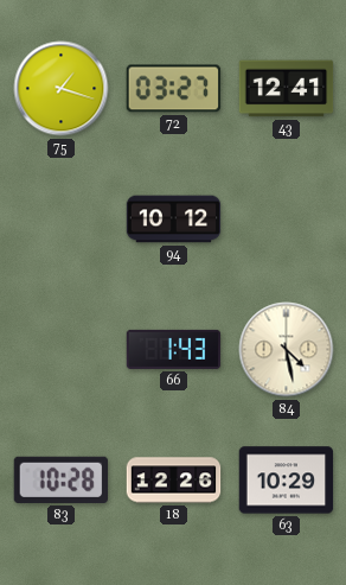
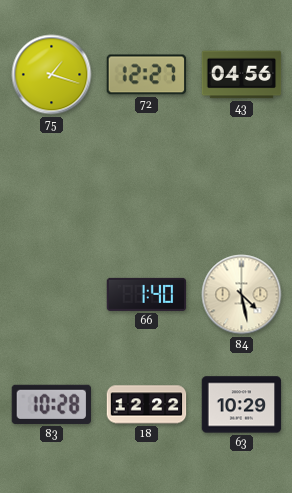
72: 03:27 -> 12:27
43: 12:41 -> 04:56
94: 10:12 -> none
66: 1:43 -> 1:40
18: 12:26 -> 12:22
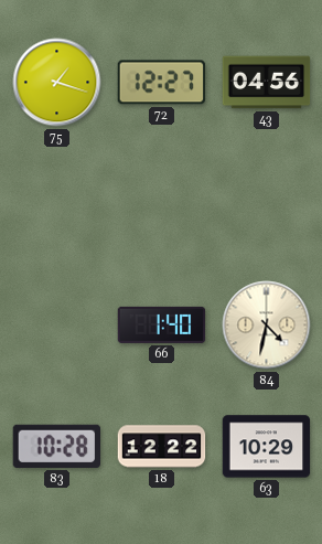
84: 4:28 -> 4:32
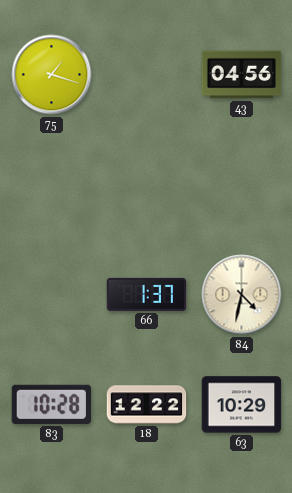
72: 12:27 -> none
66: 1:40 -> 1:37
